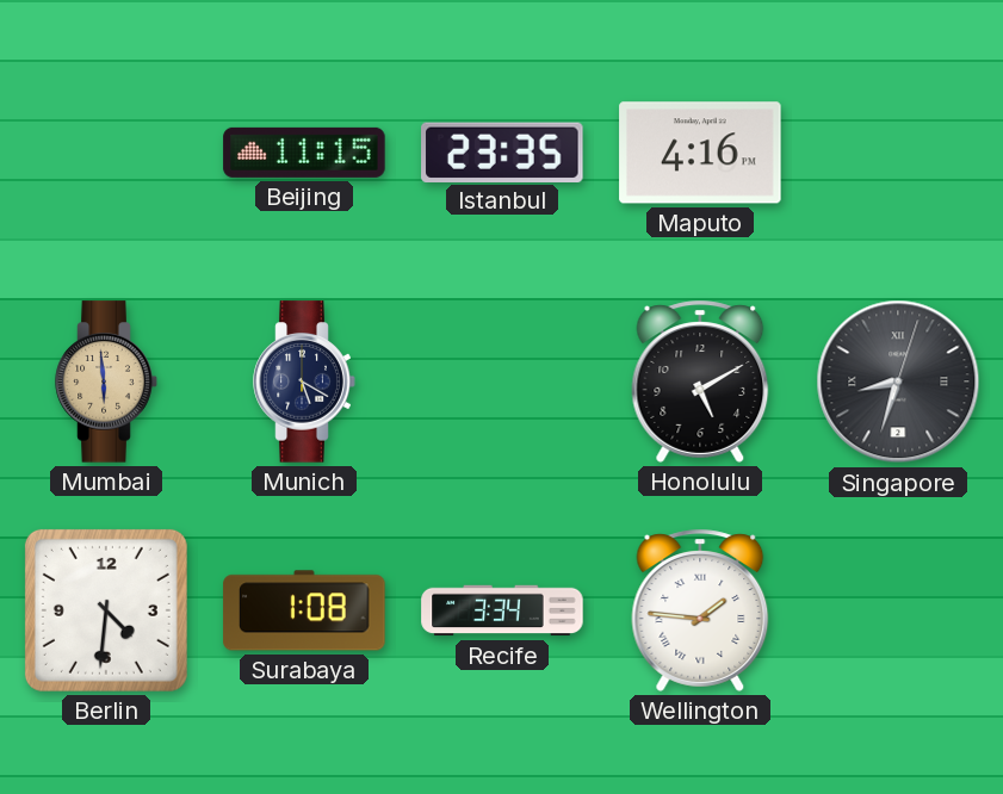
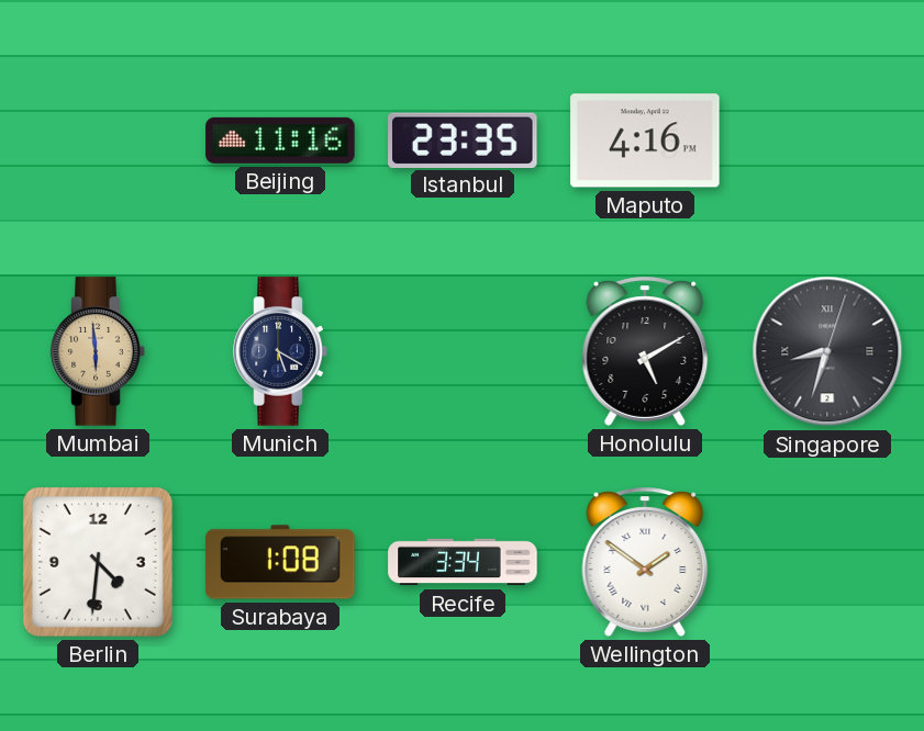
Beijing: 11:15 -> 11:16
Wellington: 1:46 -> 1:51
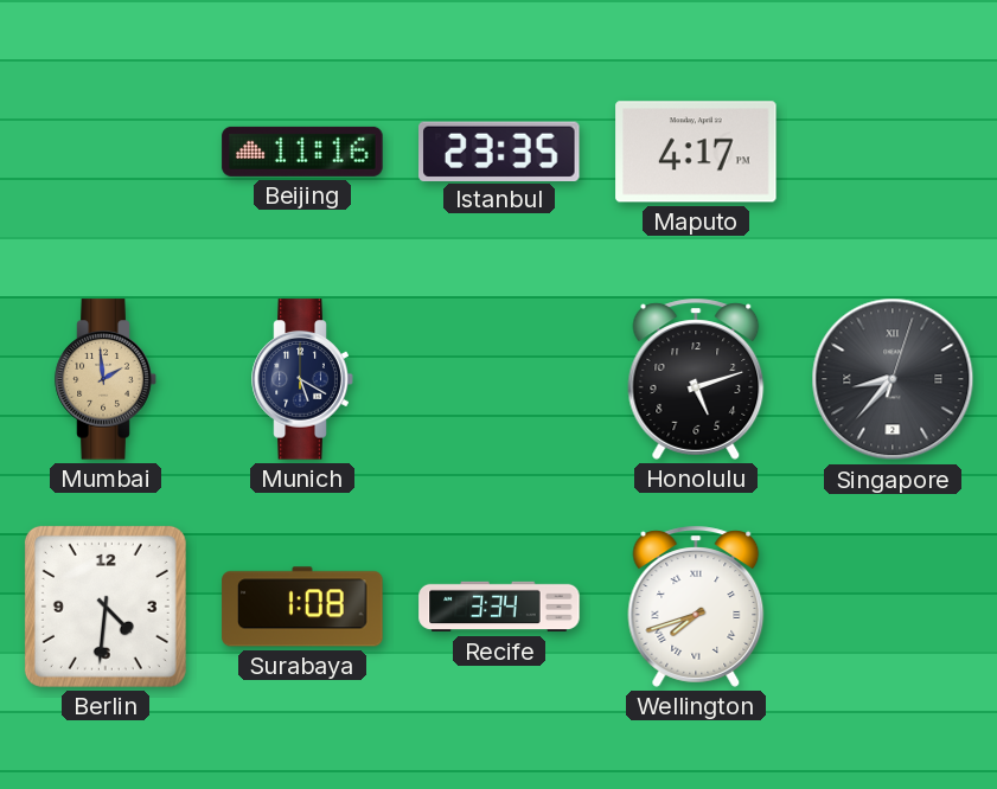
Maputo: 4:16 -> 4:17
Mumbai: 5:59 -> 1:59
Honolulu: 5:10 -> 5:12
Singapore: 8:33 -> 8:37
Wellington: 1:51 -> 7:42
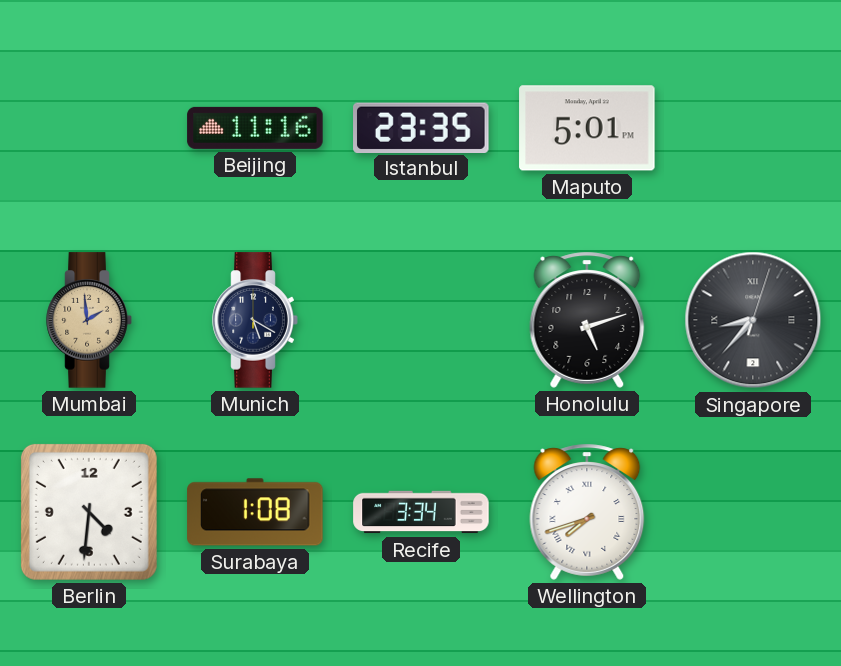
Maputo: 4:17 -> 5:01
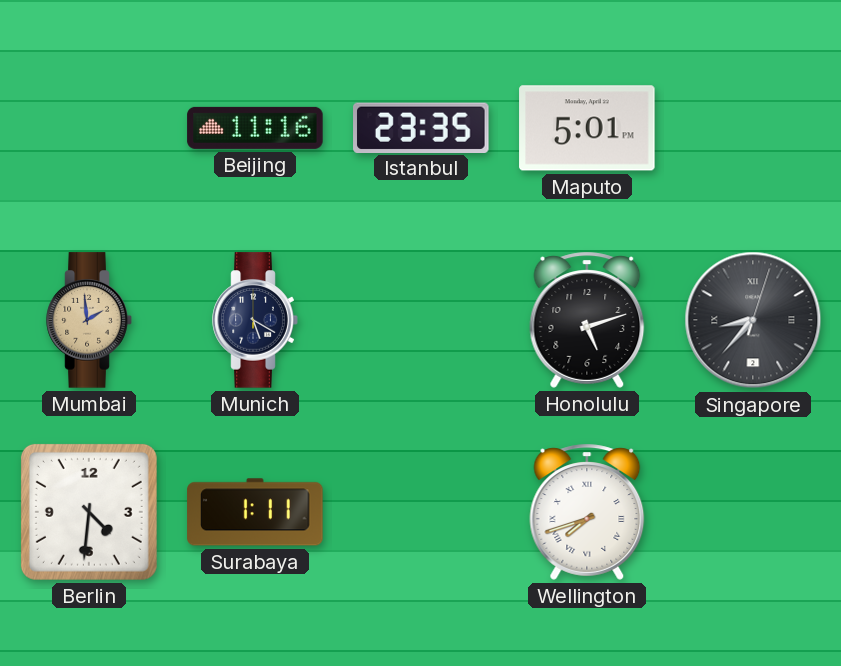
Surabaya: 1:08 -> 1:11
Recife: 3:34 -> none
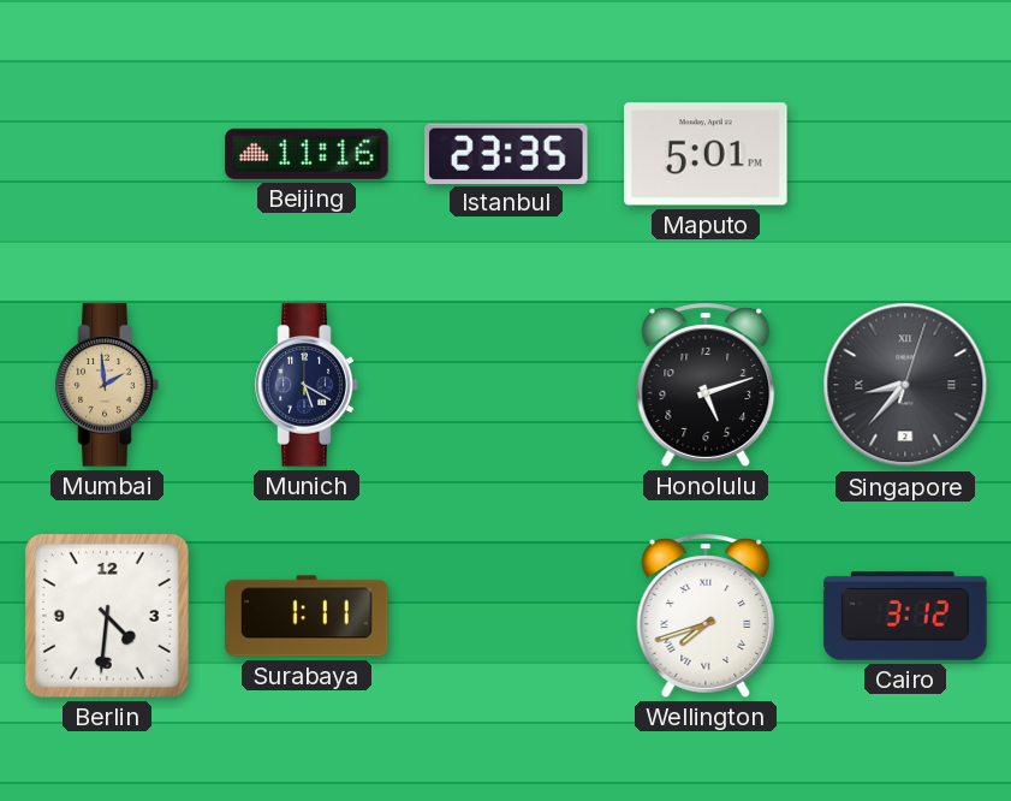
Cairo: none -> 3:12
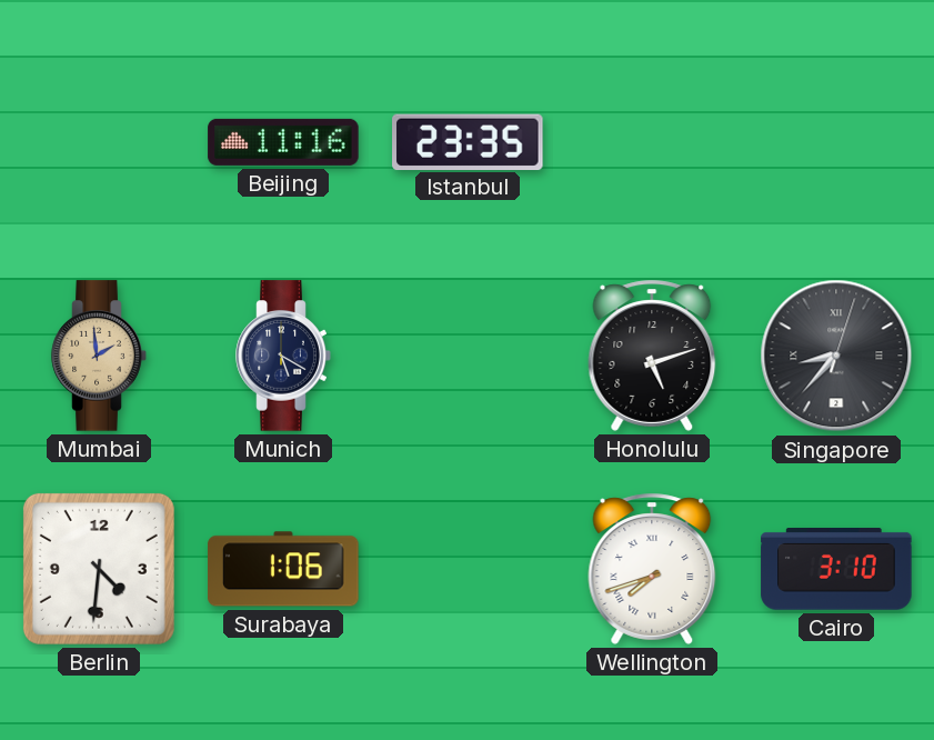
Maputo: 5:01 -> none
Surabaya: 1:11 -> 1:06
Cairo: 3:12 -> 3:10
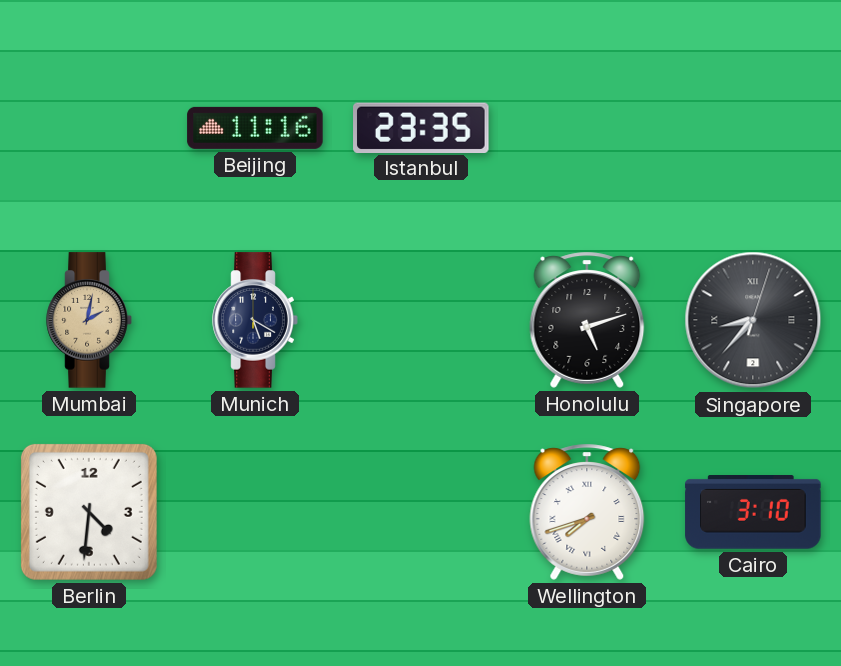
Mumbai: 1:59 -> 2:02
Surabaya: 1:06 -> none
